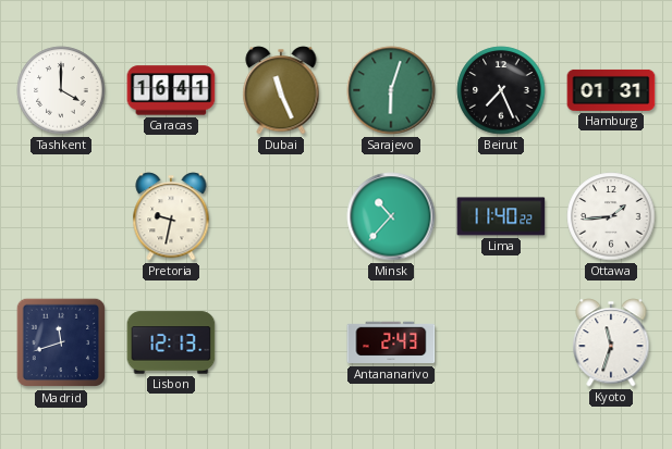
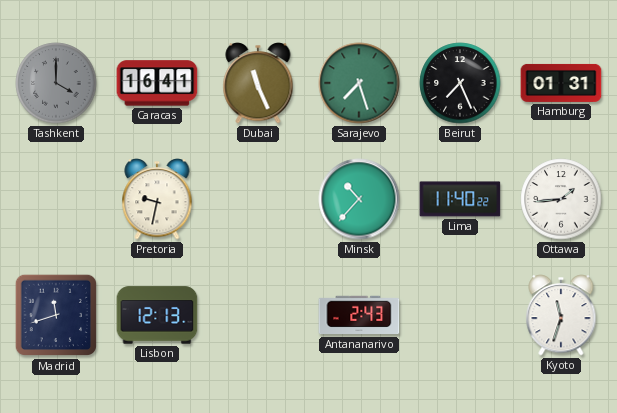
Tashkent dial: white -> grey
Sarajevo: 6:03 -> 7:27
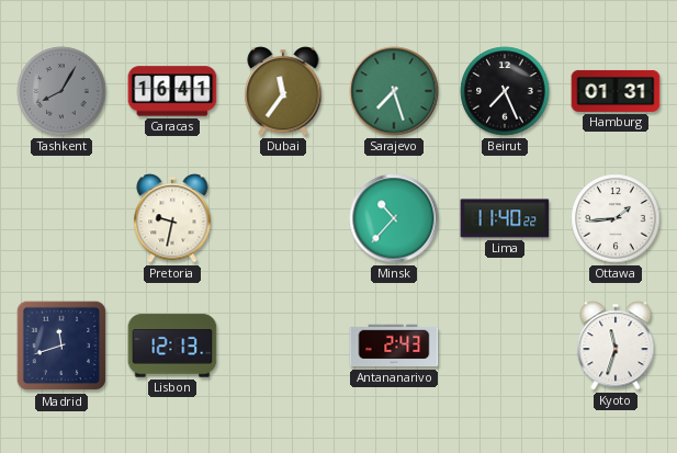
Tashkent: 4:00 -> 8:05
Dubai: 11:26 -> 11:36
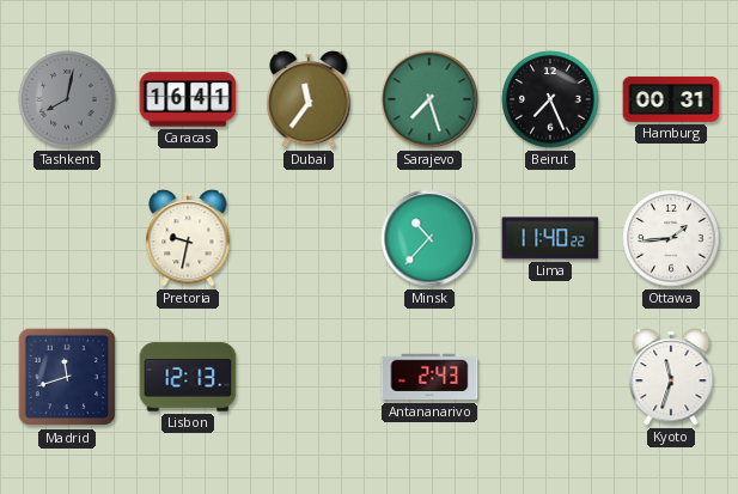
Tashkent: 8:05 -> 8:02
Hamburg: 01:31 -> 00:31
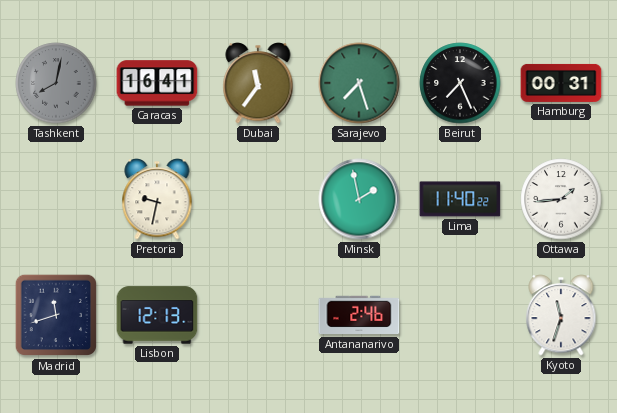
Minsk: 10:37 -> 1:58
Antananarivo: 2:43 -> 2:46
